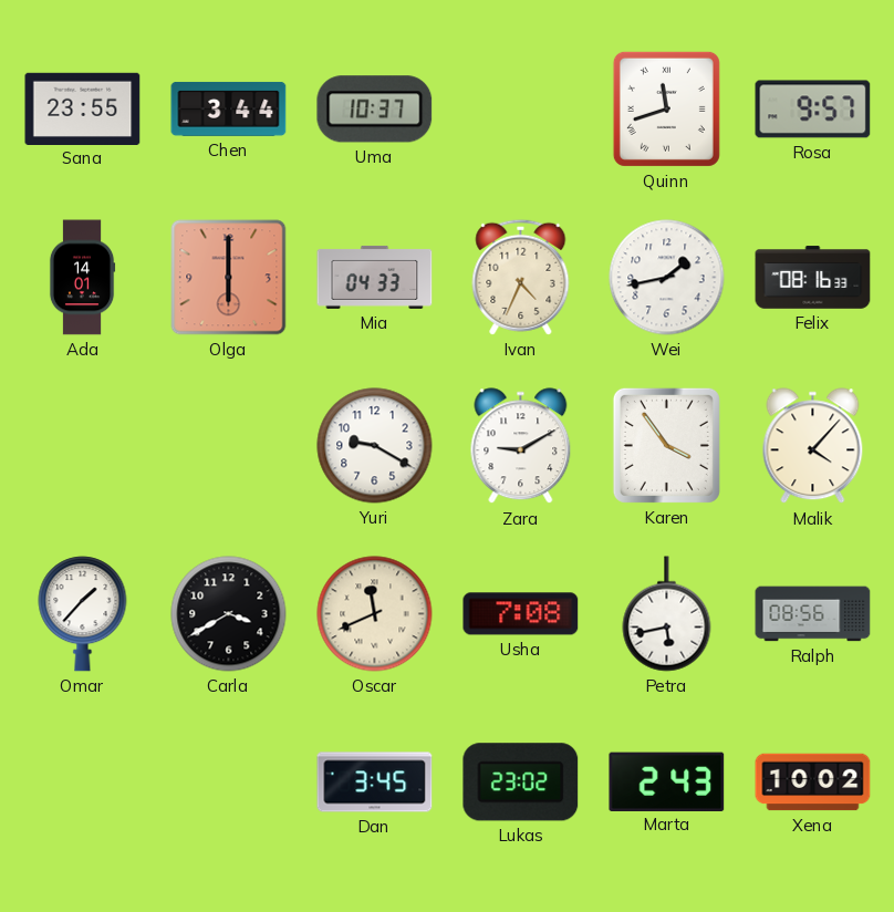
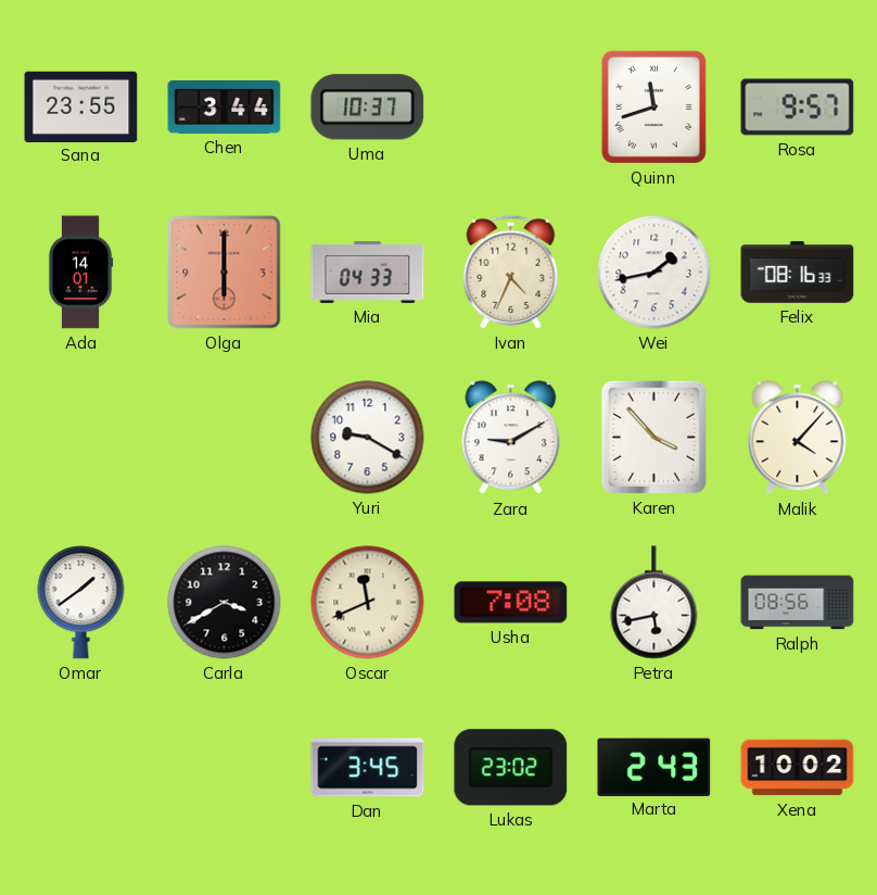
Karen: 3:54 -> 3:53
Omar: 1:37 -> 1:39
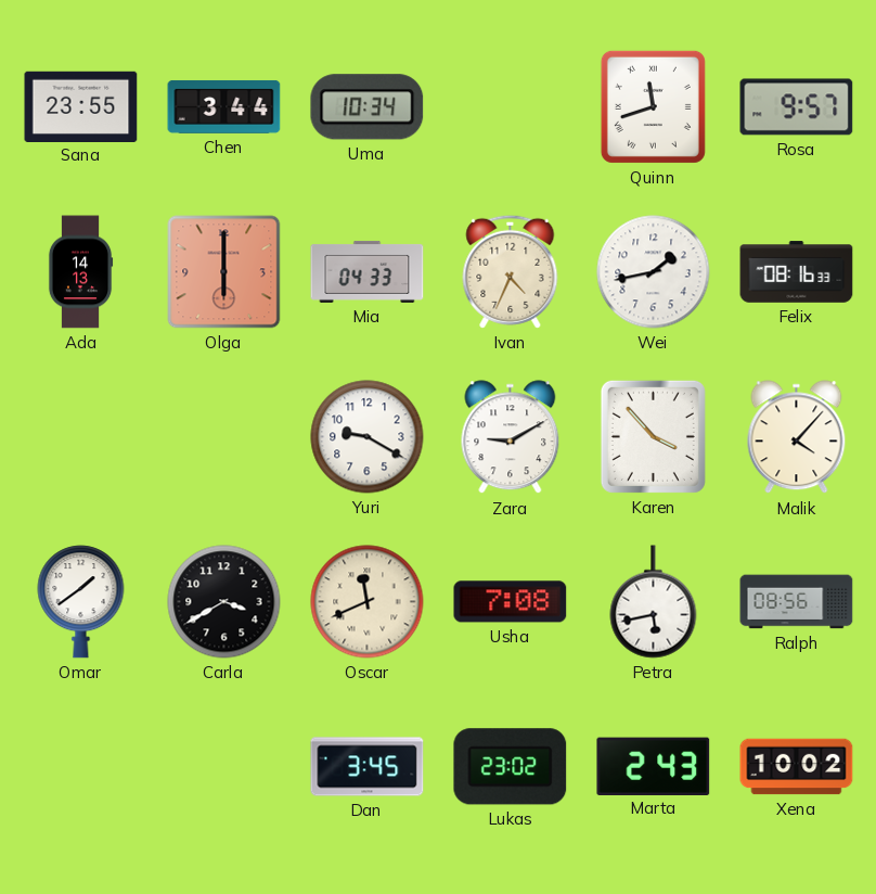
Uma: 10:37 -> 10:34
Ada: 14:01 -> 14:13
